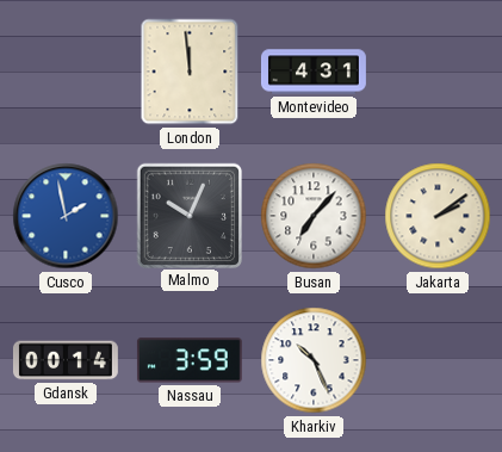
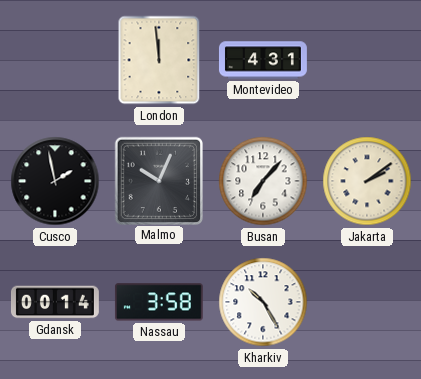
Cusco dial: blue -> black
Nassau: 3:59 -> 3:58
Kharkiv: 10:26 -> 10:25
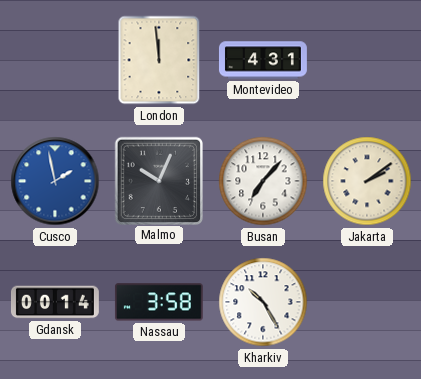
Cusco dial: black -> blue
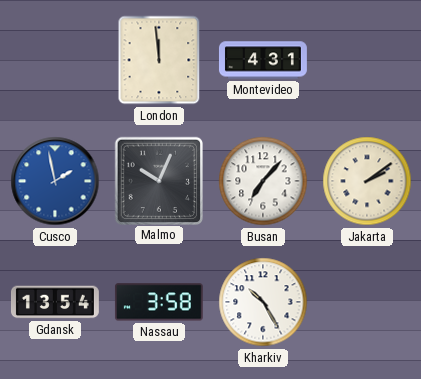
Gdansk: 00:14 -> 13:54
